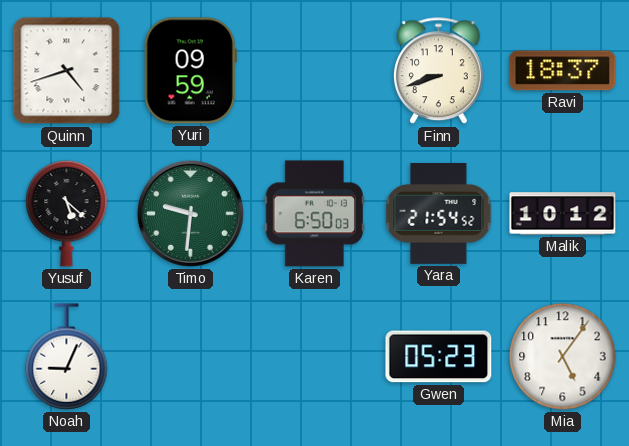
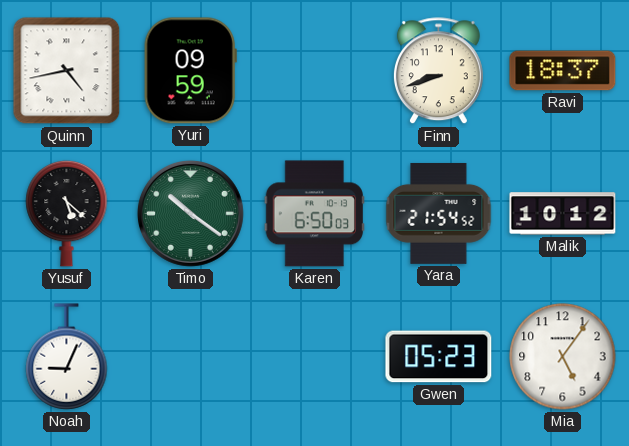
Quinn: 4:42 -> 4:43
Timo: 9:31 -> 10:21
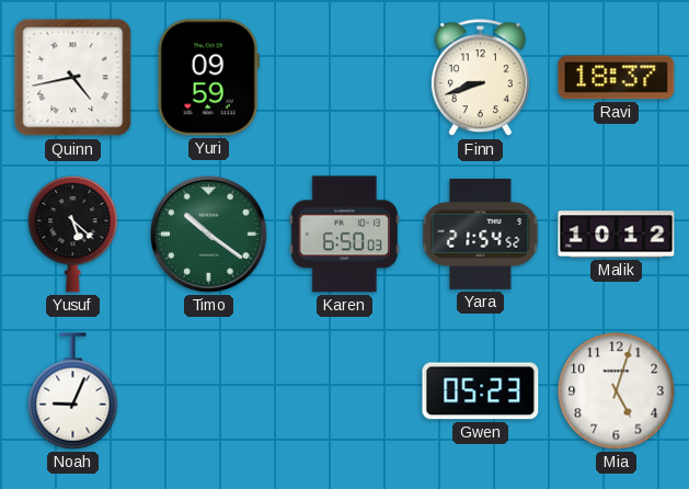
Mia: 5:06 -> 5:03
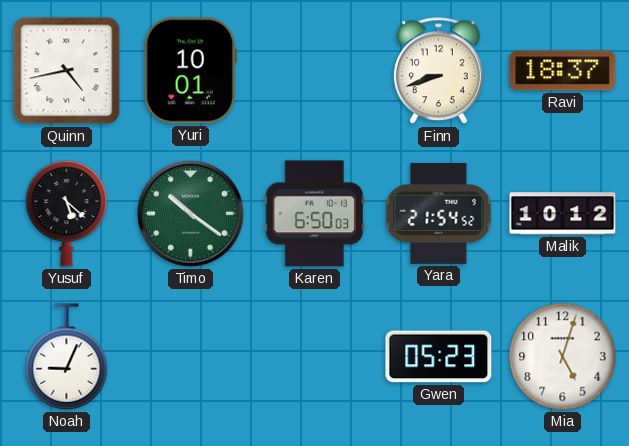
Yuri: 09:59 -> 10:01
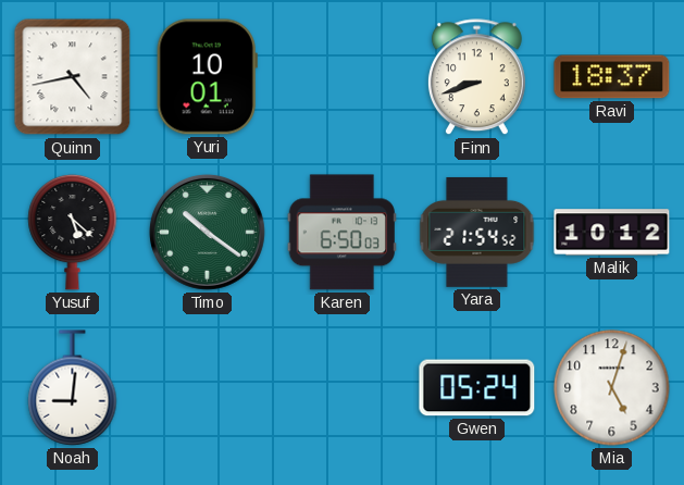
Noah: 9:04 -> 9:01
Gwen: 05:23 -> 05:24
